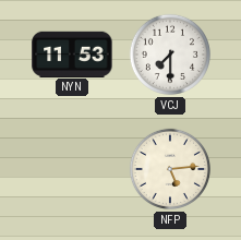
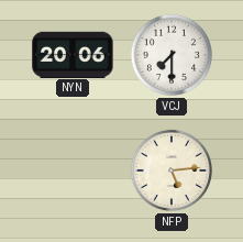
NYN: 11:53 -> 20:06
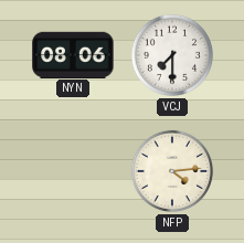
NYN: 20:06 -> 08:06
NFP: 5:14 -> 4:14
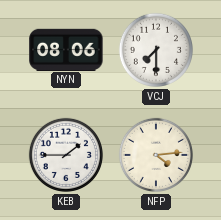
KEB: none -> 1:45
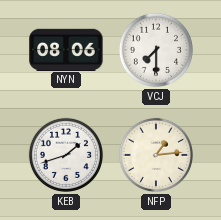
KEB: 1:45 -> 1:42
NFP: 4:14 -> 1:14
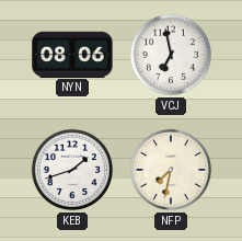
VCJ: 7:30 -> 6:58
NFP: 1:14 -> 7:32
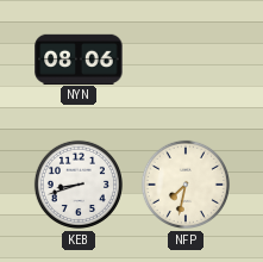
VCJ: 6:58 -> none
KEB: 1:42 -> 8:42
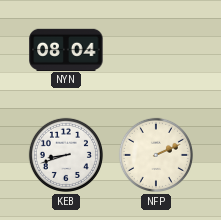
NYN: 08:06 -> 08:04
NFP: 7:32 -> 2:11
